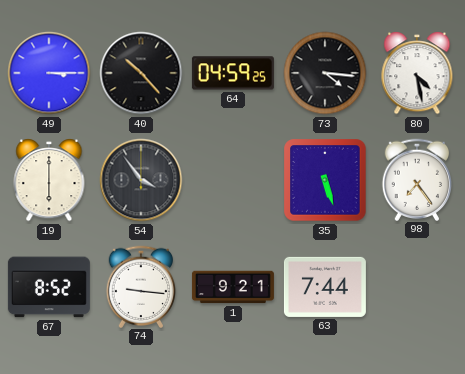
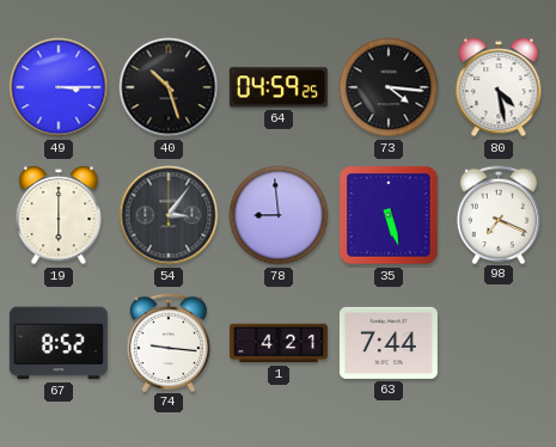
40: 10:23 -> 10:27
54: 3:54 -> 3:06
78: none -> 8:59
98: 7:24 -> 7:19
1: 9:21 -> 4:21
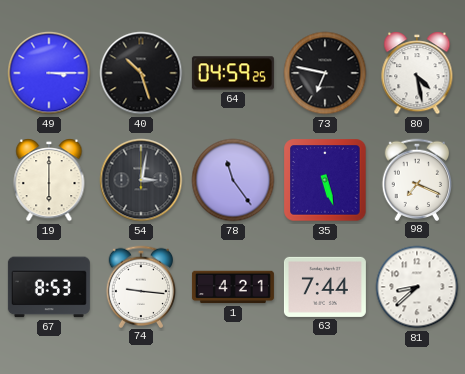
73: 4:16 -> 6:47
54: 3:06 -> 3:02
78: 8:59 -> 11:24
67: 8:52 -> 8:53
81: none -> 8:38
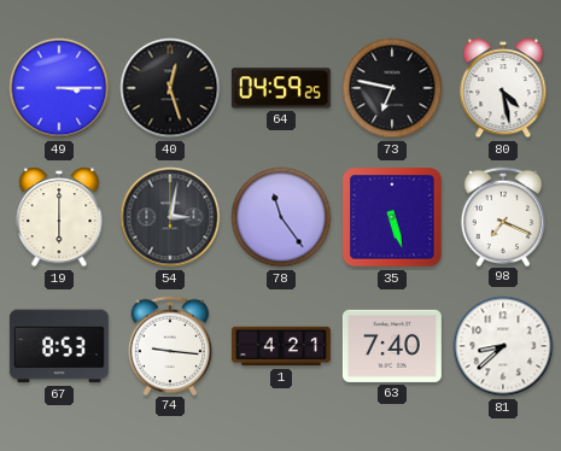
40: 10:27 -> 12:27
63: 7:44 -> 7:40
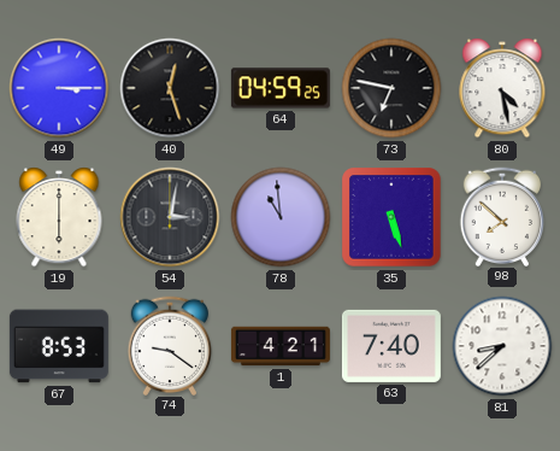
78: 11:24 -> 10:59
98: 7:19 -> 7:52
74: 9:16 -> 9:21
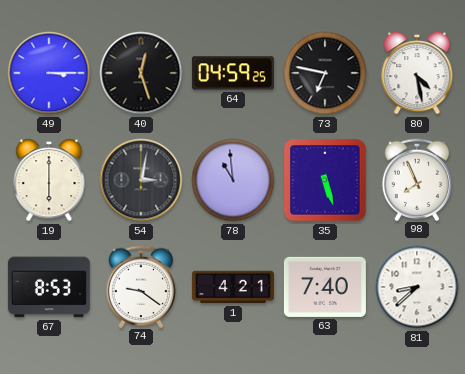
98: 7:52 -> 7:56
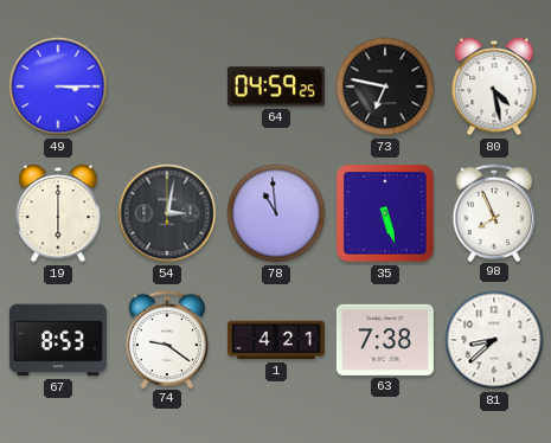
40: 12:27 -> none
63: 7:40 -> 7:38
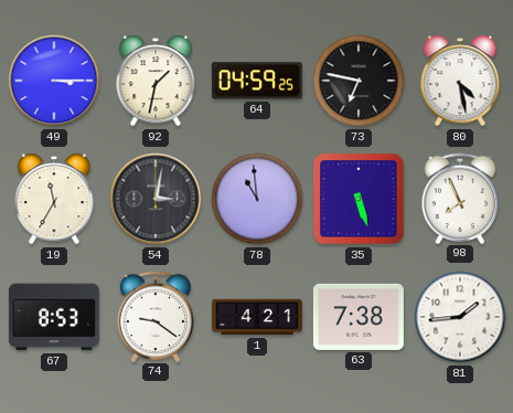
92: none -> 1:32
19: 6:00 -> 11:35
81: 8:38 -> 1:44
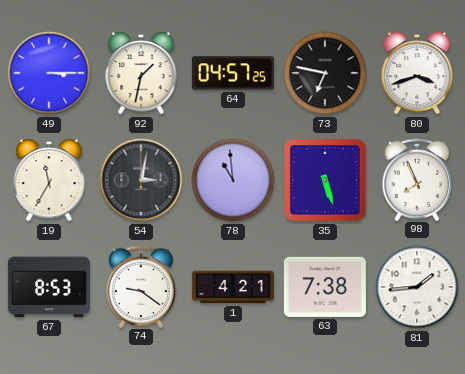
64: 04:59 -> 04:57
80: 4:28 -> 3:42
